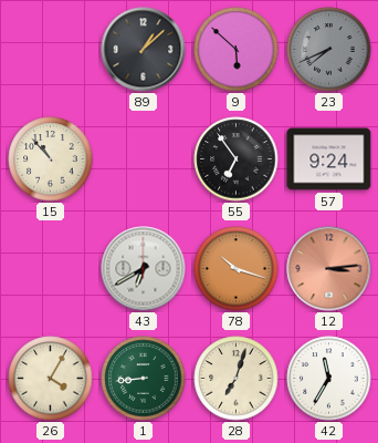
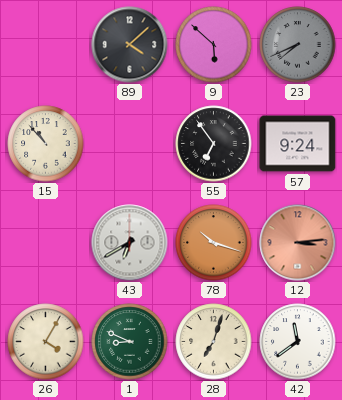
89: 1:08 -> 4:08
1: 8:44 -> 8:49
42: 11:35 -> 11:39
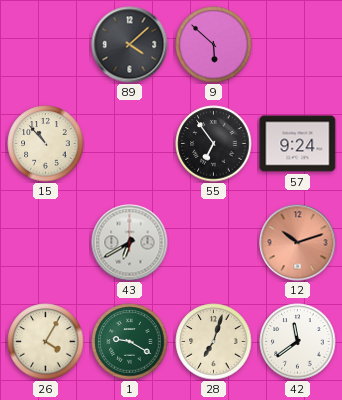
23: 7:41 -> none
78: 10:18 -> none
12: 3:14 -> 10:12
1: 8:49 -> 9:20
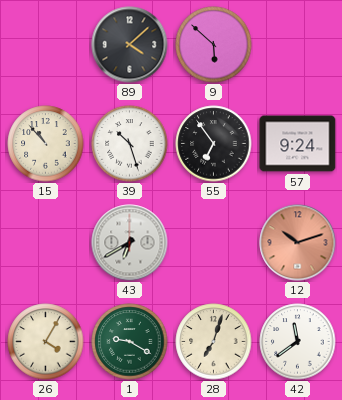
39: none -> 10:27
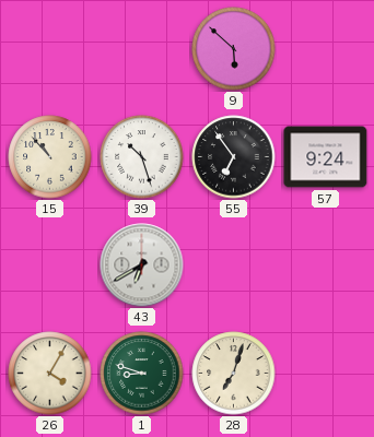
89: 4:08 -> none
12: 10:12 -> none
1: 9:20 -> 8:48
42: 11:39 -> none
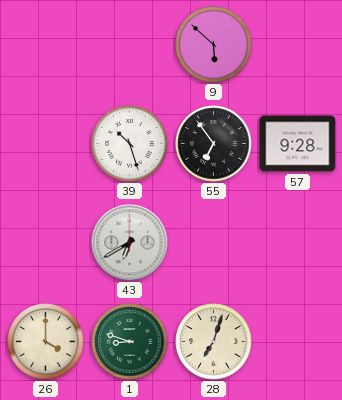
15: 10:53 -> none
57: 9:24 -> 9:28
26: 4:05 -> 4:00
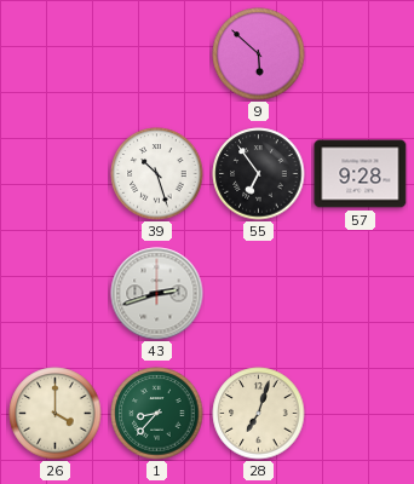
43: 6:40 -> 2:42
1: 8:48 -> 8:37
